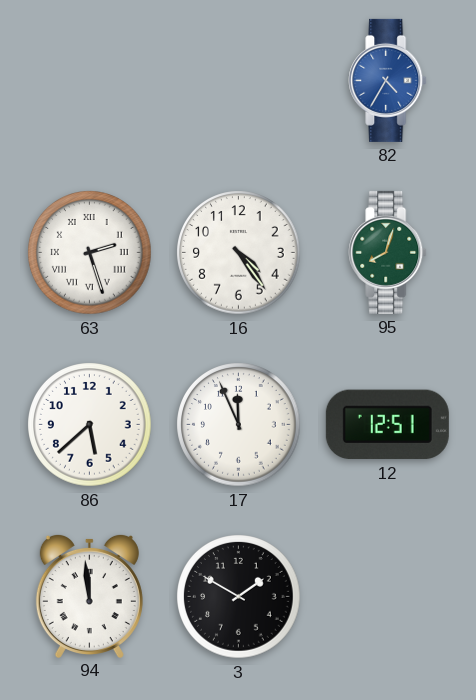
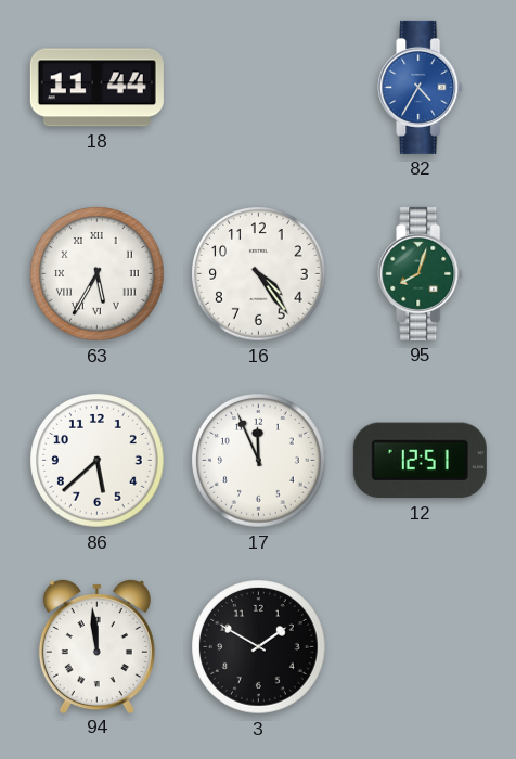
18: none -> 11:44
63: 2:27 -> 5:35
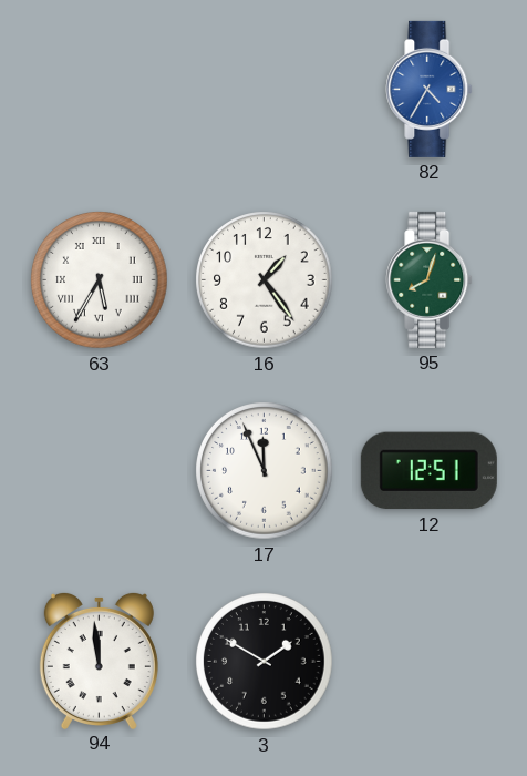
18: 11:44 -> none
16: 4:24 -> 1:24
86: 5:38 -> none
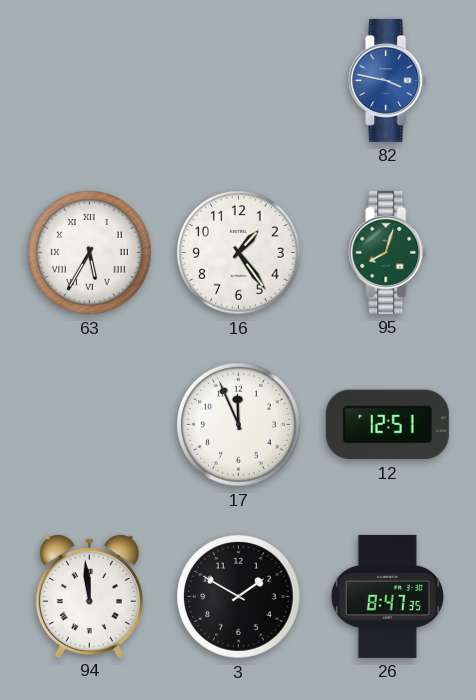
82: 4:35 -> 3:47
26: none -> 8:47
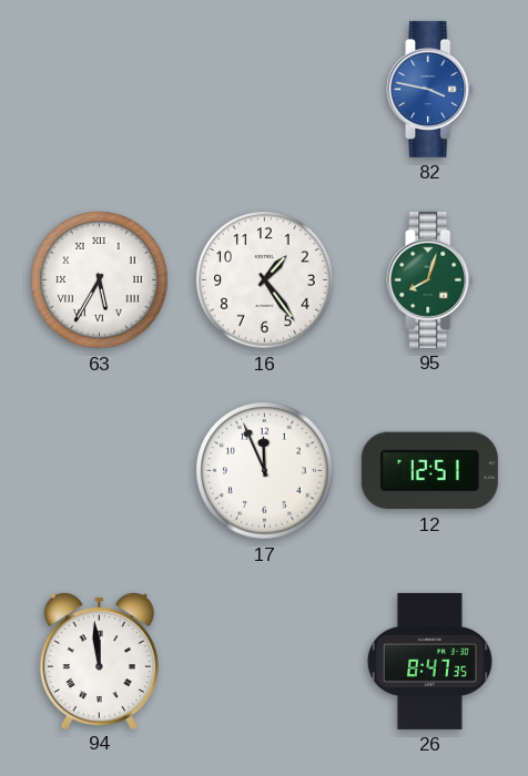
3: 1:50 -> none
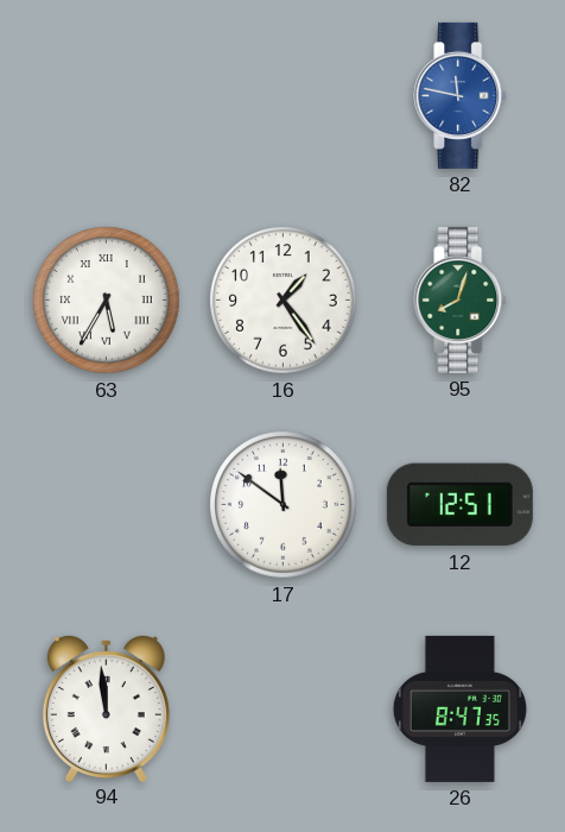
82: 3:47 -> 11:47
17: 11:56 -> 11:51
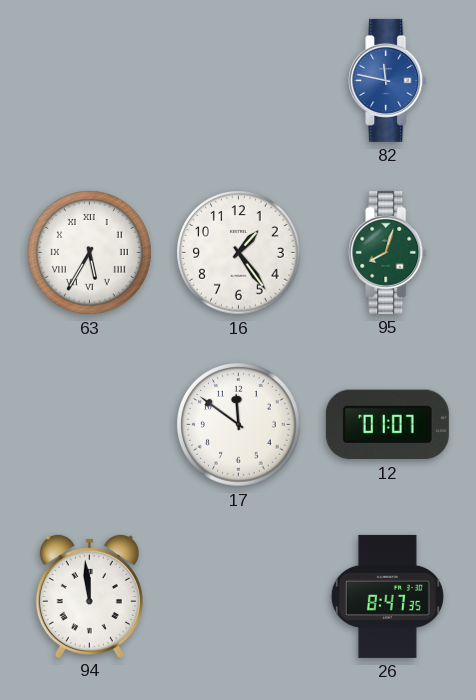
12: 12:51 -> 01:07
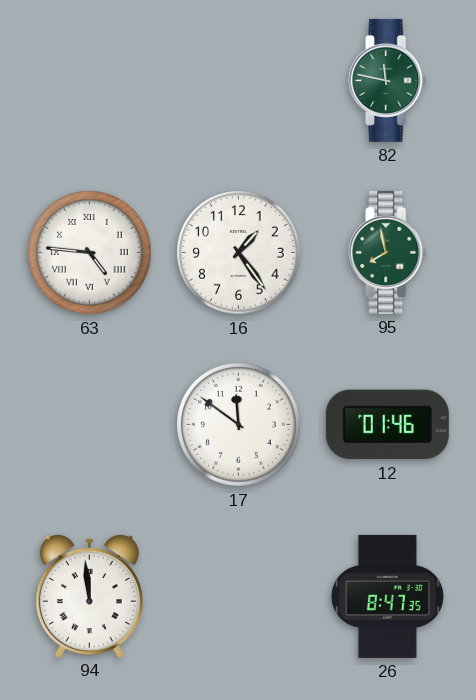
82 dial: blue -> green
63: 5:35 -> 4:46
95: 8:03 -> 7:58
12: 01:07 -> 01:46
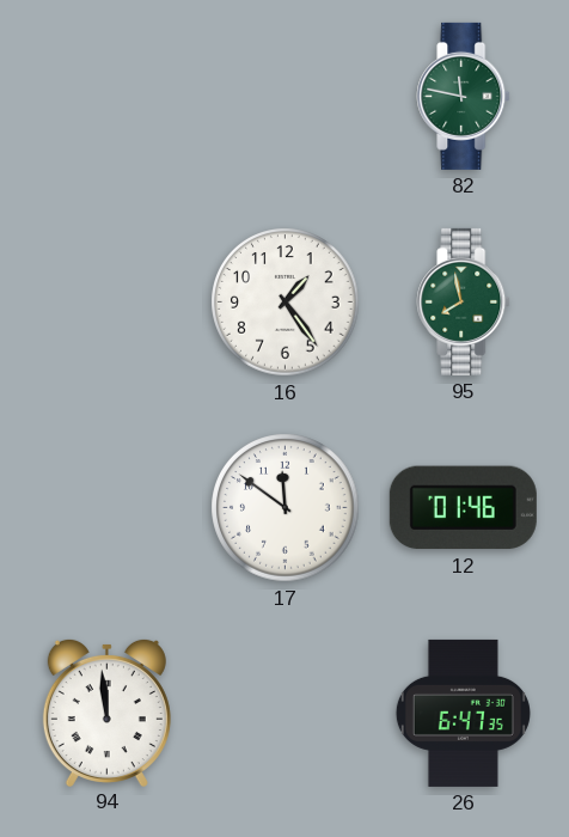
63: 4:46 -> none
26: 8:47 -> 6:47
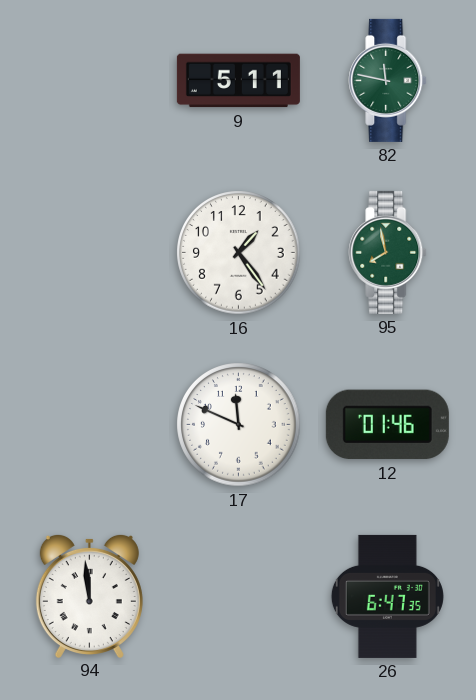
9: none -> 5:11
17: 11:51 -> 11:49
